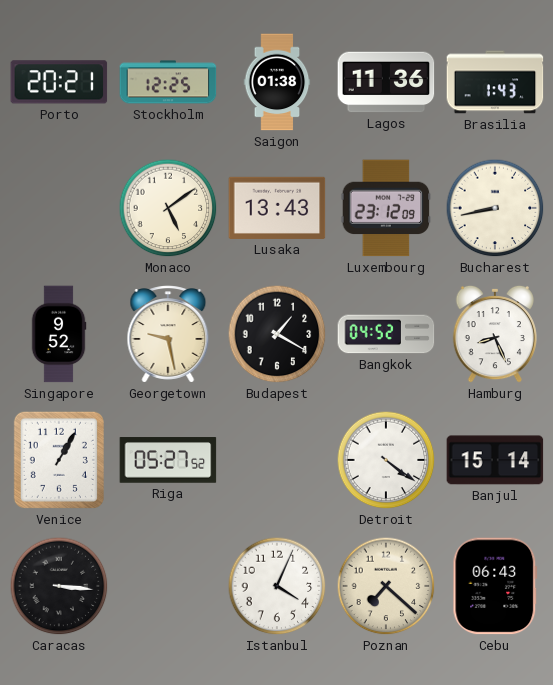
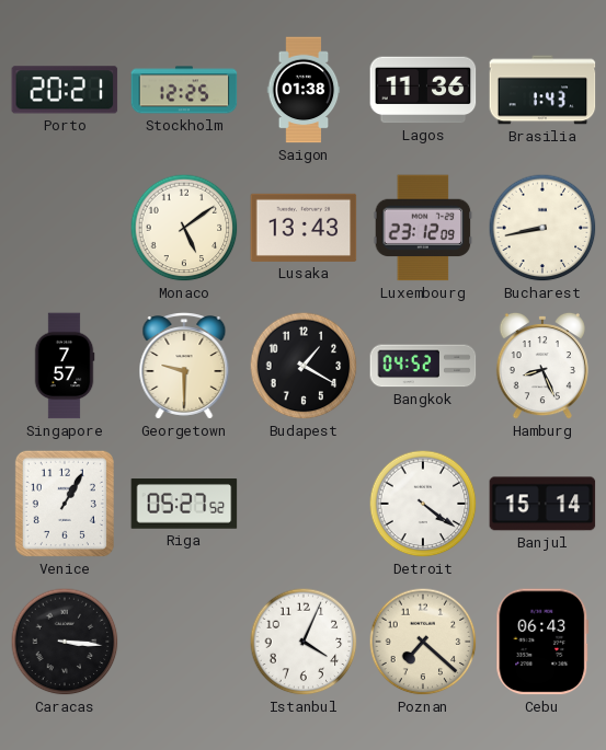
Singapore: 9:52 -> 7:57
Georgetown: 9:28 -> 9:30
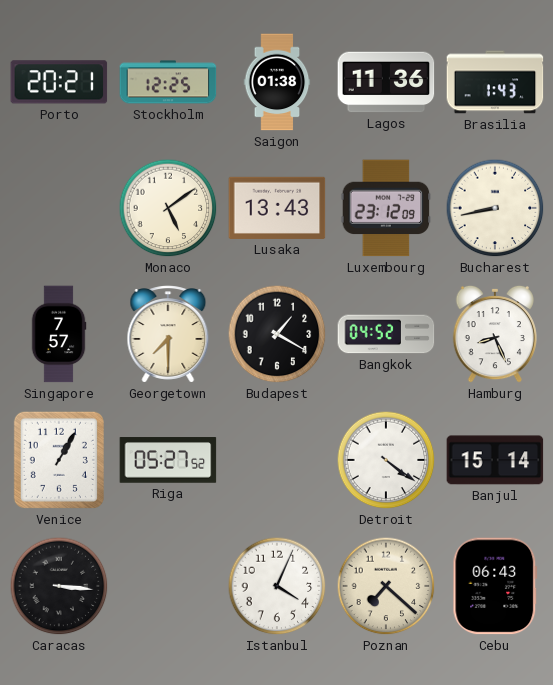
Georgetown: 9:30 -> 7:30
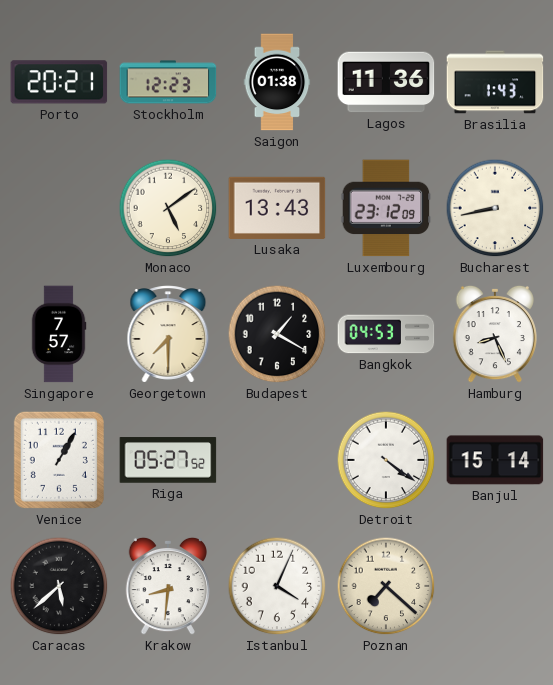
Stockholm: 12:25 -> 12:23
Bangkok: 04:52 -> 04:53
Caracas: 3:16 -> 5:38
Krakow: none -> 8:31
Cebu: 06:43 -> none
